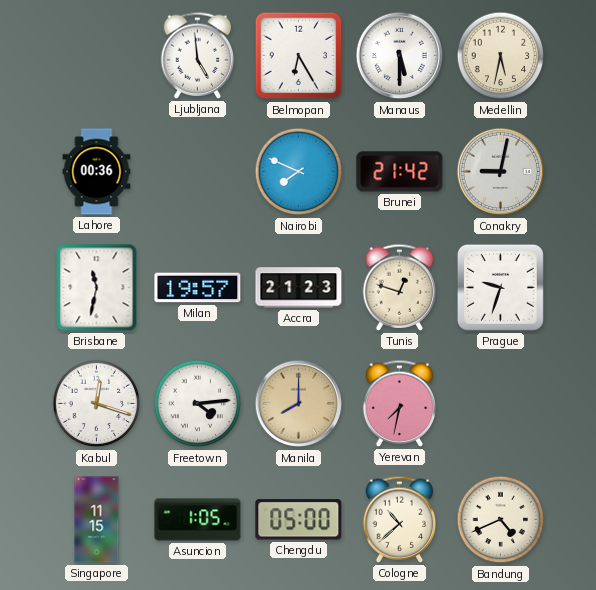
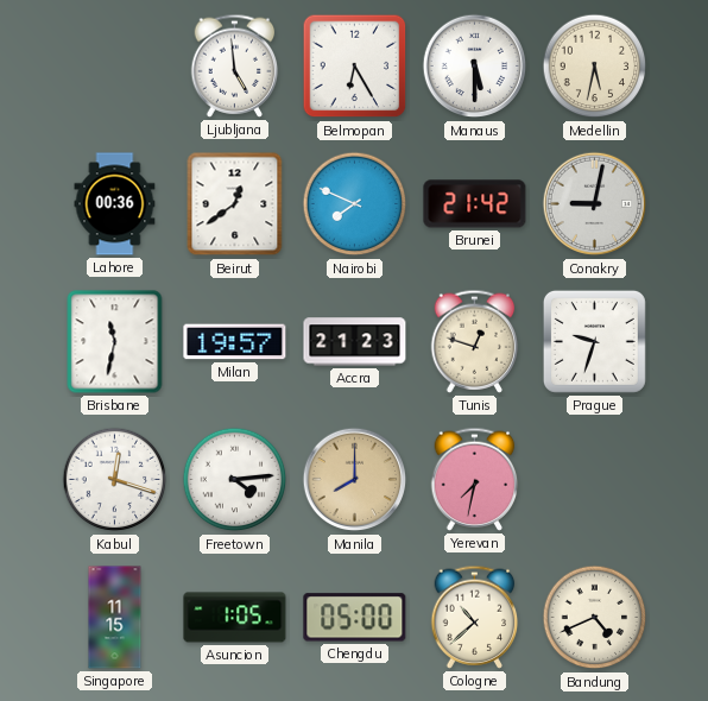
Beirut: none -> 12:39
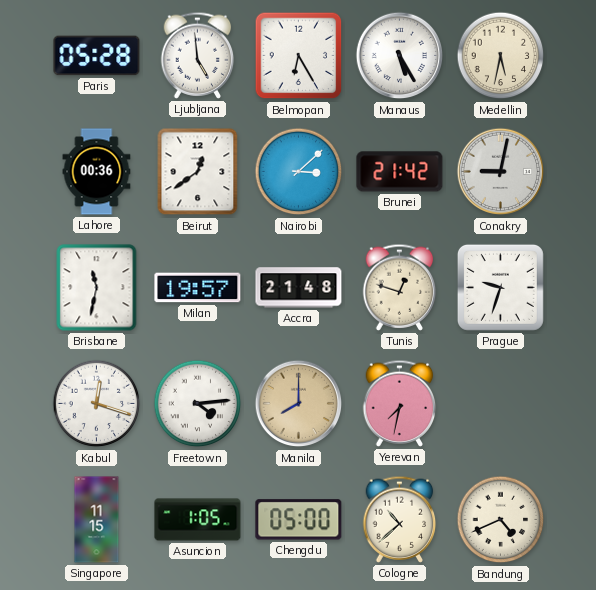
Paris: none -> 05:28
Manaus: 5:30 -> 5:25
Nairobi: 7:49 -> 3:08
Accra: 21:23 -> 21:48
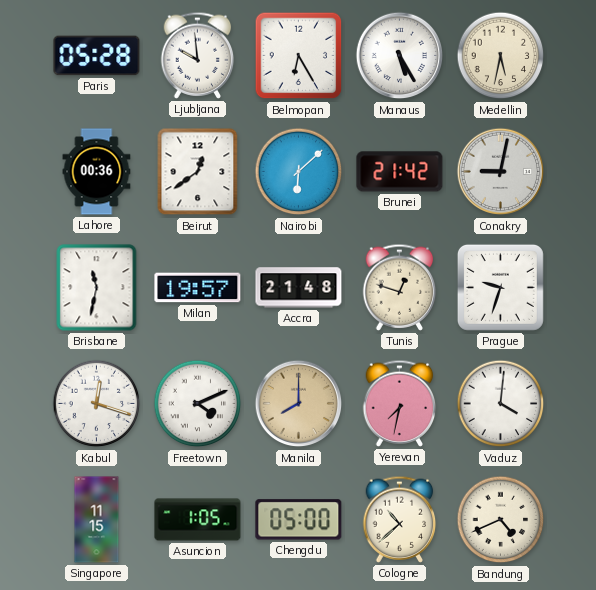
Ljubljana: 4:59 -> 9:59
Nairobi: 3:08 -> 6:08
Freetown: 4:14 -> 4:11
Vaduz: none -> 4:01
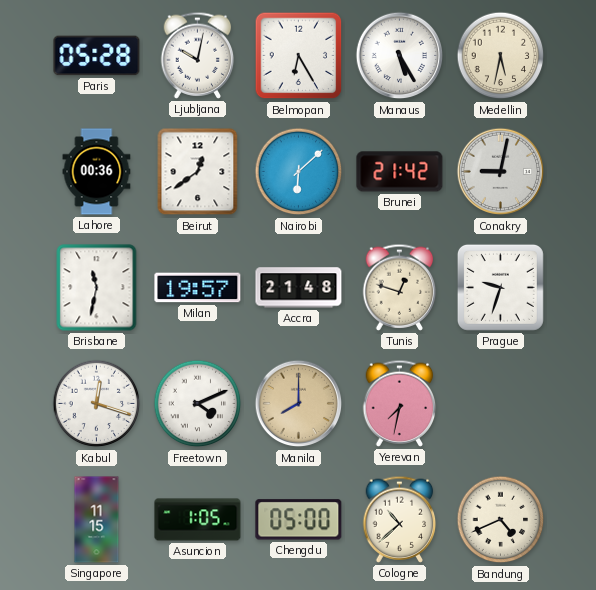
Ljubljana: 9:59 -> 10:02
Vaduz: 4:01 -> none
